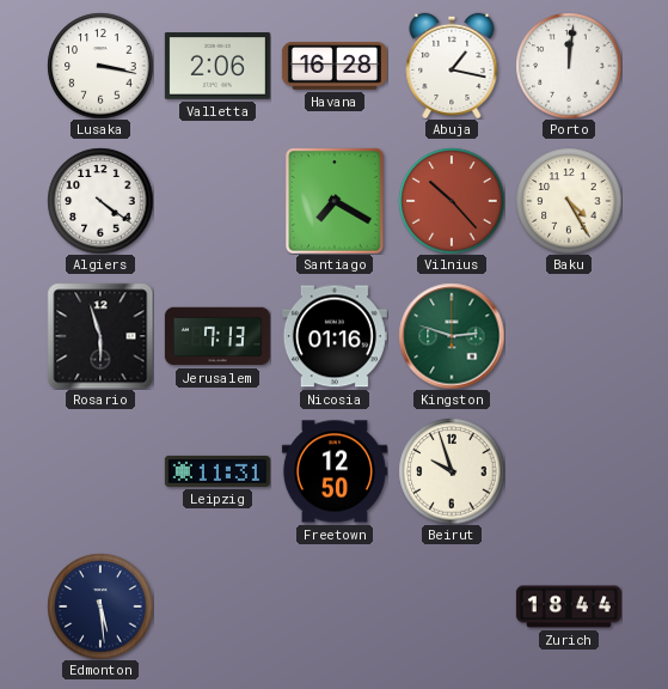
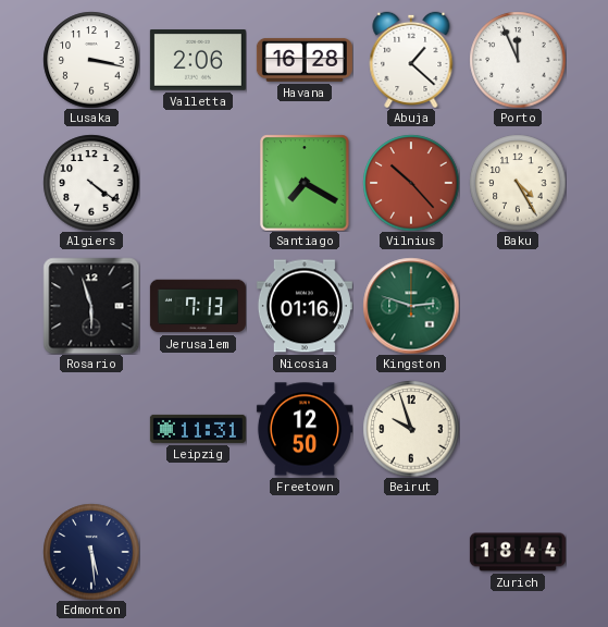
Abuja: 1:17 -> 1:22
Porto: 12:01 -> 11:56
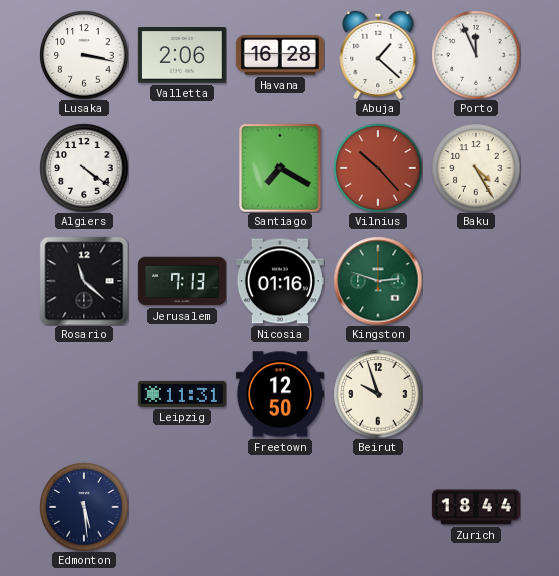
Rosario: 5:57 -> 11:22
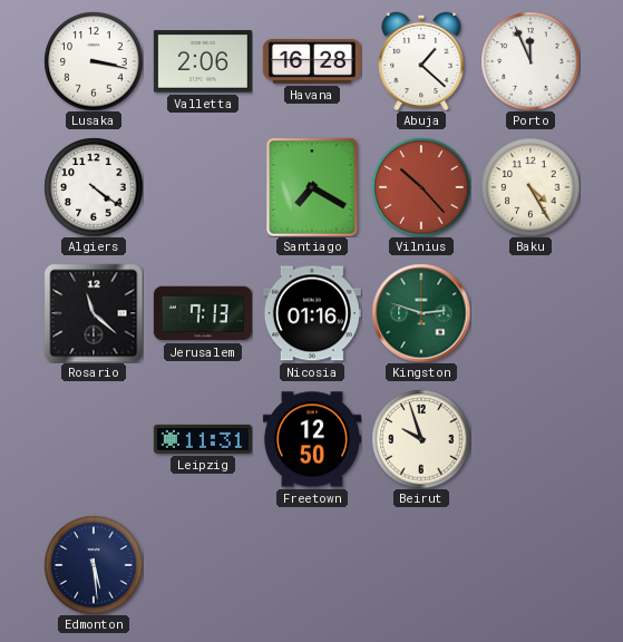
Zurich: 18:44 -> none
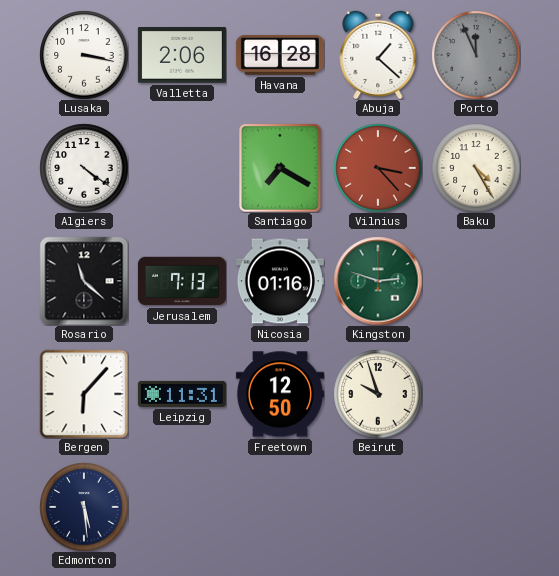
Porto dial: white -> grey
Vilnius: 10:23 -> 3:23
Bergen: none -> 6:07
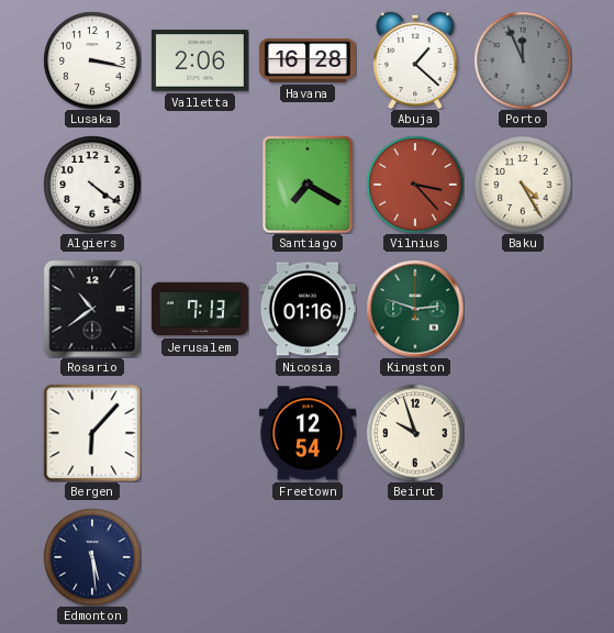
Rosario: 11:22 -> 10:39
Leipzig: 11:31 -> none
Freetown: 12:50 -> 12:54
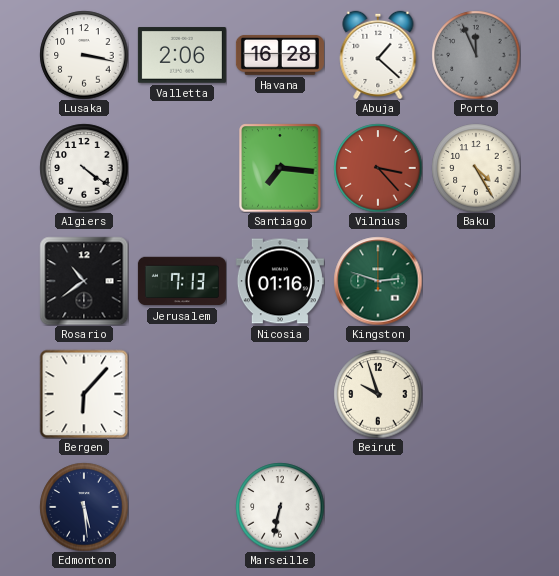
Santiago: 7:20 -> 7:16
Freetown: 12:54 -> none
Marseille: none -> 6:32
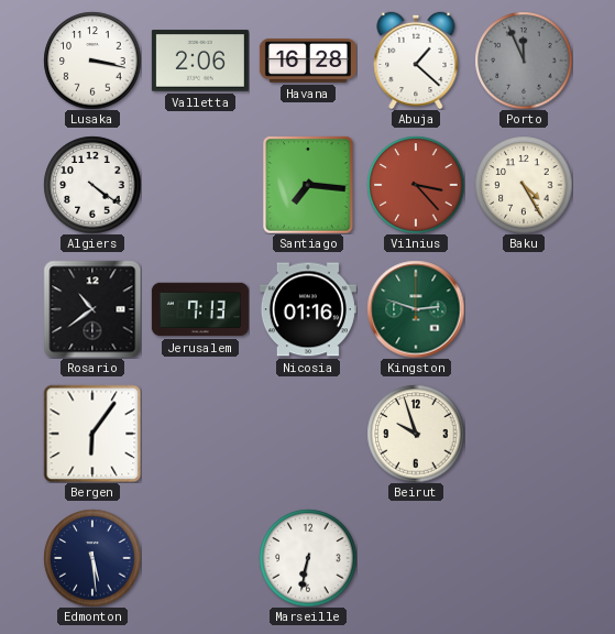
Bergen: 6:07 -> 6:06
